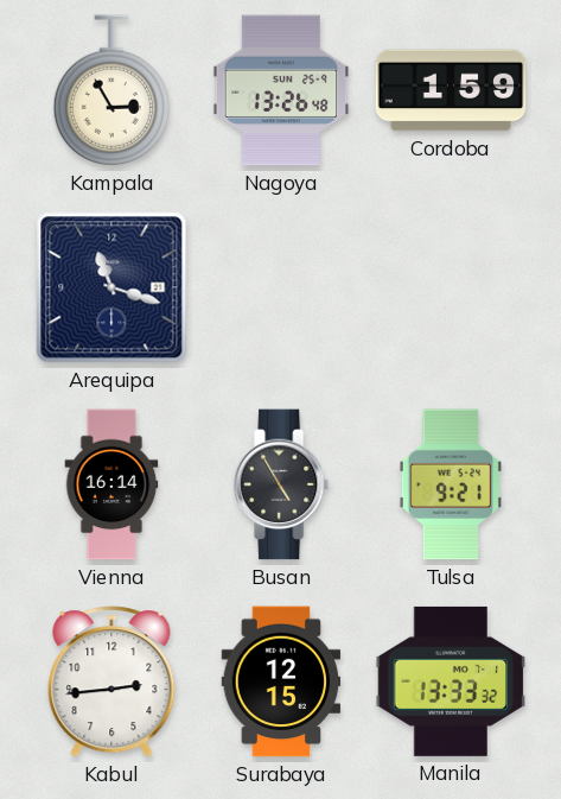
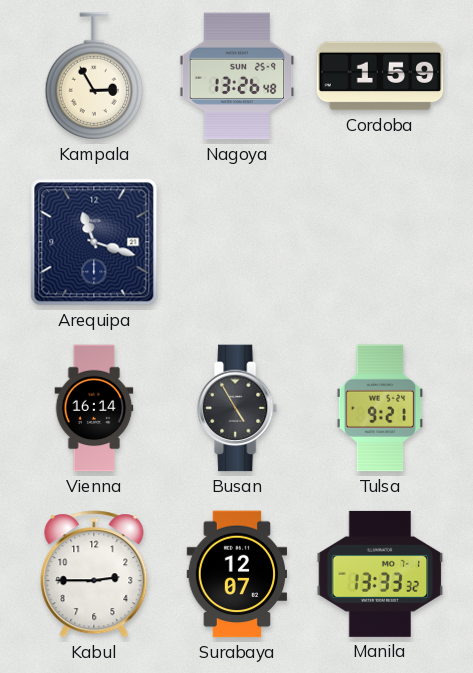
Kabul: 2:44 -> 2:45
Surabaya: 12:15 -> 12:07
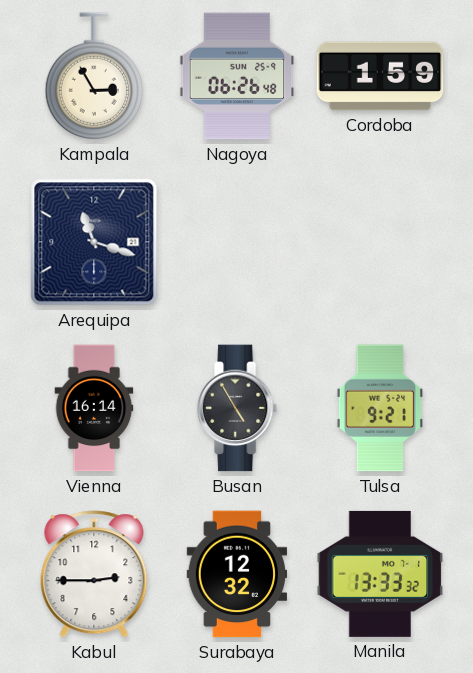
Nagoya: 13:26 -> 06:26
Surabaya: 12:07 -> 12:32
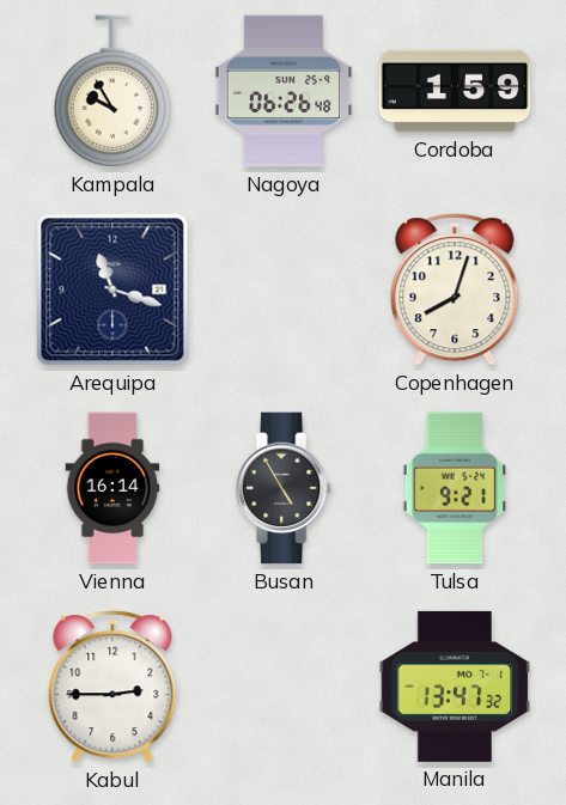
Kampala: 2:55 -> 9:55
Copenhagen: none -> 8:03
Surabaya: 12:32 -> none
Manila: 13:33 -> 13:47
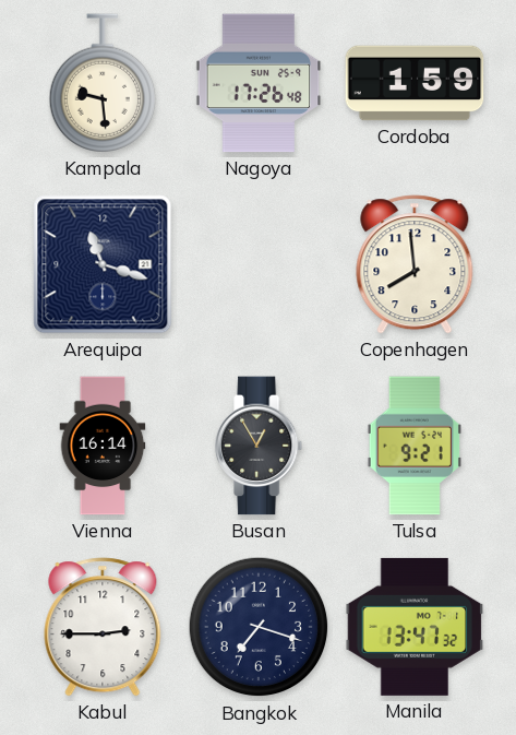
Kampala: 9:55 -> 9:29
Nagoya: 06:26 -> 17:26
Copenhagen: 8:03 -> 7:59
Busan: 4:55 -> 12:55
Bangkok: none -> 7:18
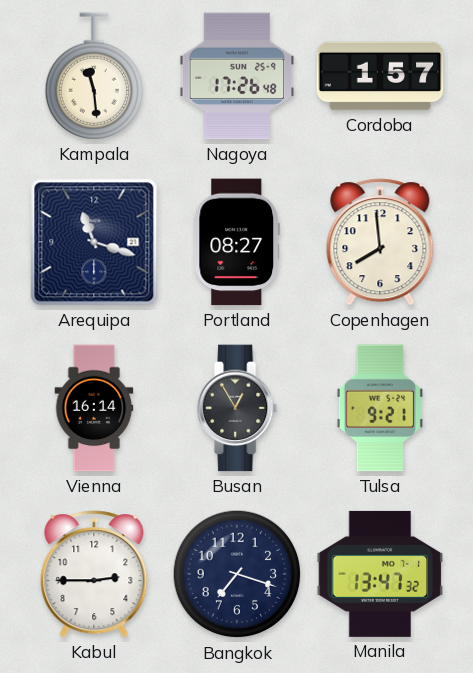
Kampala: 9:29 -> 11:29
Cordoba: 1:59 -> 1:57
Portland: none -> 08:27
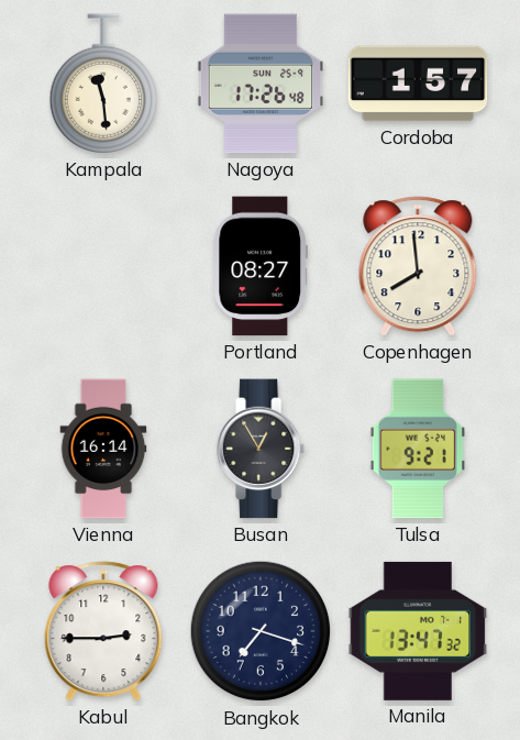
Arequipa: 11:18 -> none
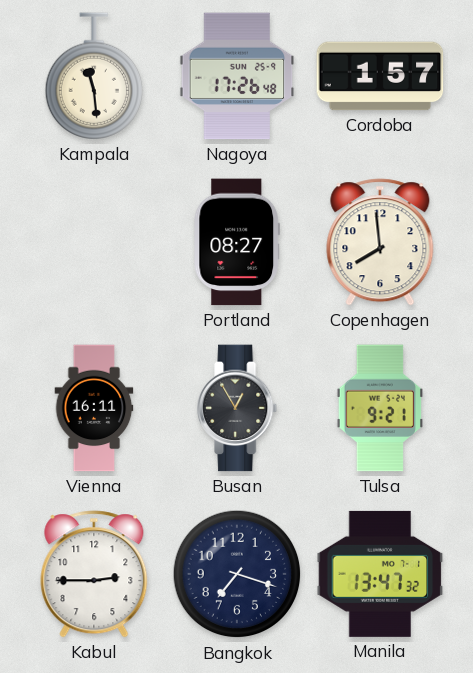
Vienna: 16:14 -> 16:11
